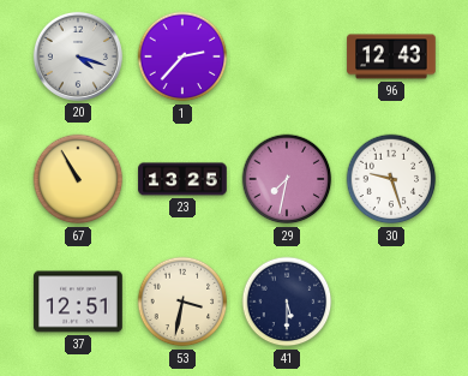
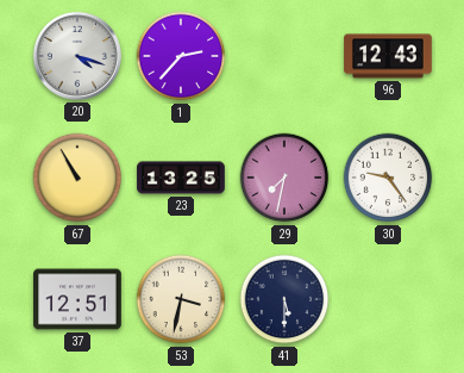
30: 9:27 -> 9:24
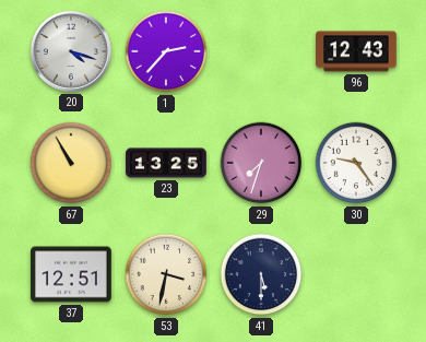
29: 7:32 -> 7:33
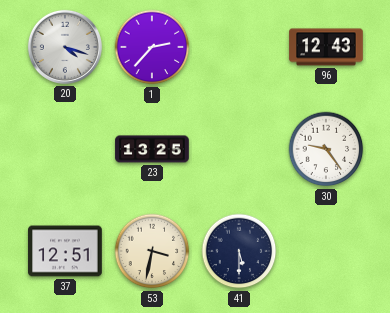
67: 10:55 -> none
29: 7:33 -> none
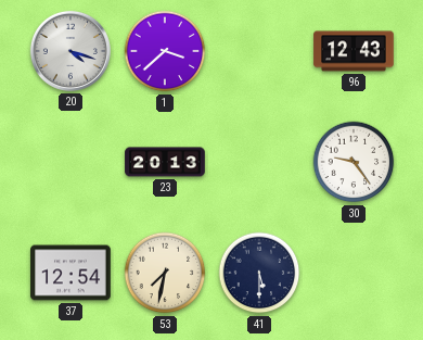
1: 2:37 -> 3:38
23: 13:25 -> 20:13
37: 12:51 -> 12:54
53: 3:32 -> 7:32
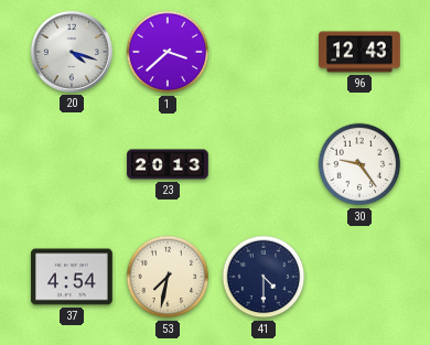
37: 12:54 -> 4:54
41: 5:30 -> 4:30
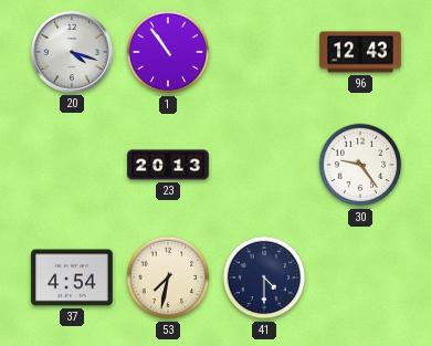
1: 3:38 -> 10:54
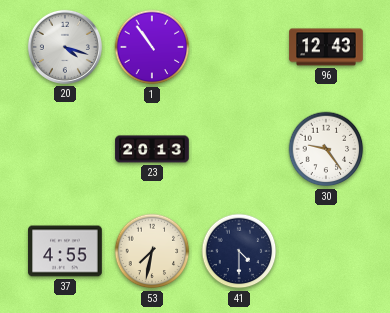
37: 4:54 -> 4:55
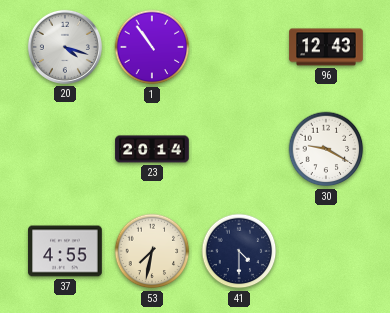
23: 20:13 -> 20:14
30: 9:24 -> 9:20
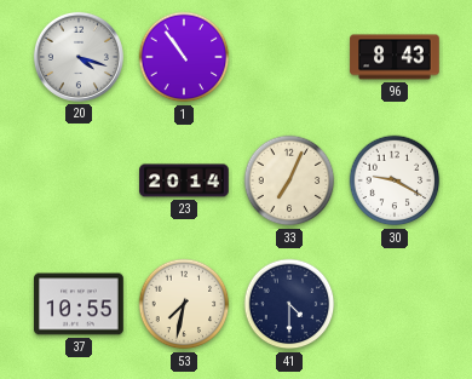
96: 12:43 -> 8:43
33: none -> 7:04
37: 4:55 -> 10:55
